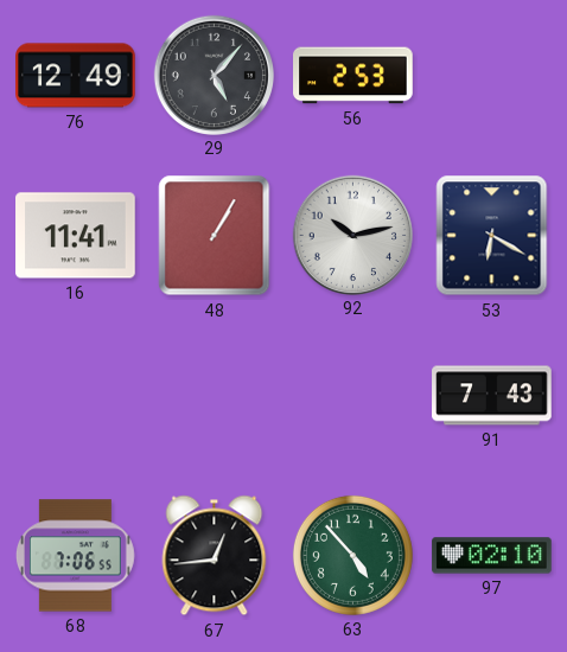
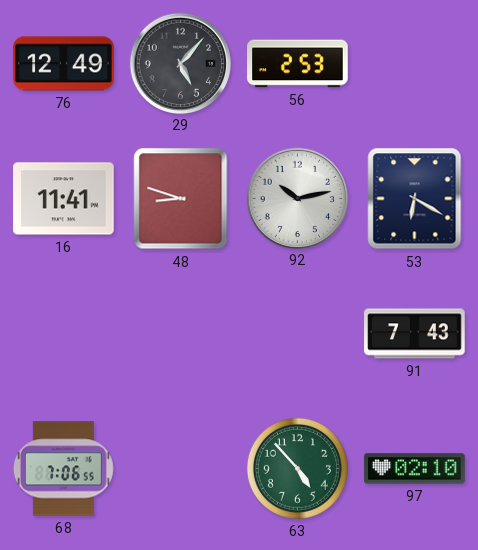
48: 1:05 -> 8:48
67: 12:44 -> none
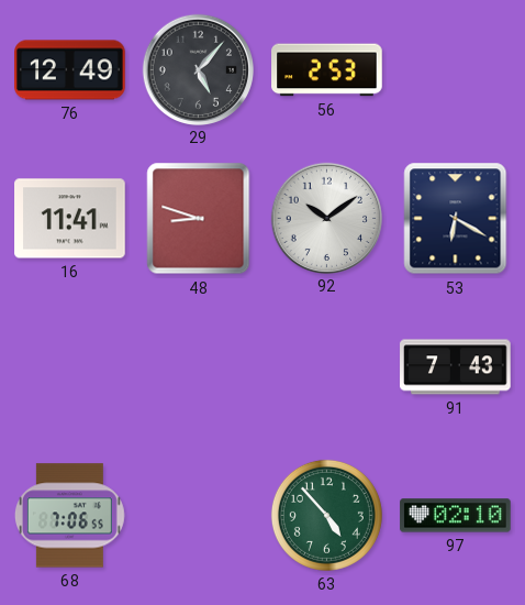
92: 10:13 -> 10:09
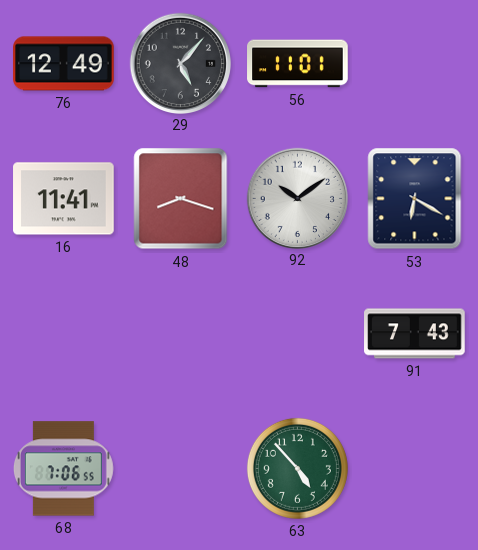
56: 2:53 -> 11:01
48: 8:48 -> 8:18
97: 02:10 -> none
